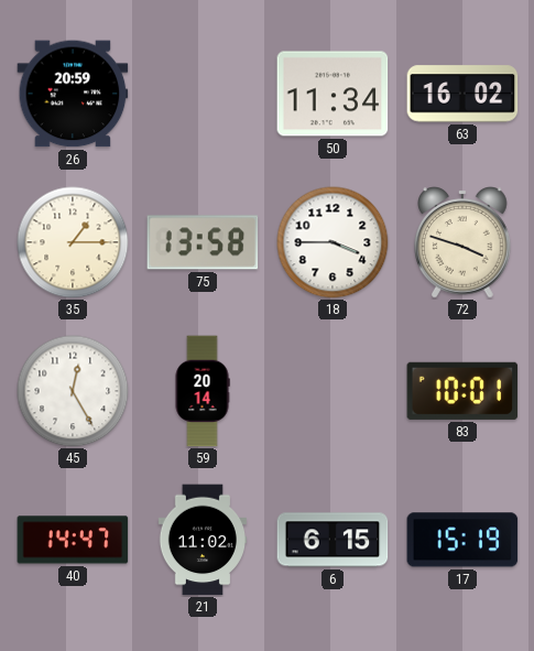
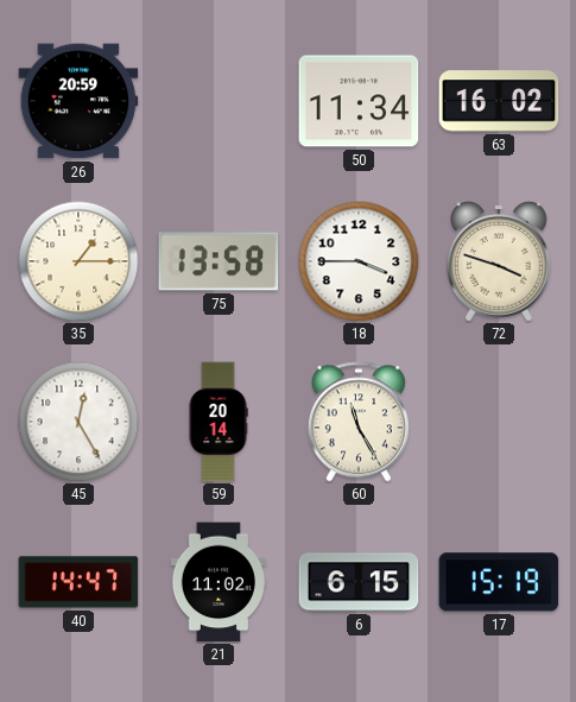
60: none -> 11:25
83: 10:01 -> none
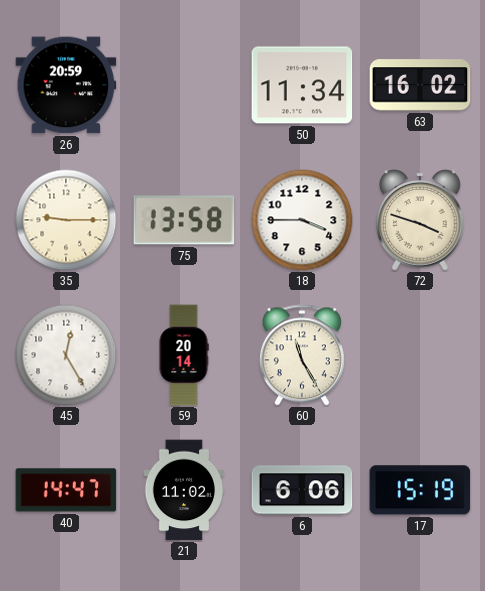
35: 1:15 -> 9:15
6: 6:15 -> 6:06
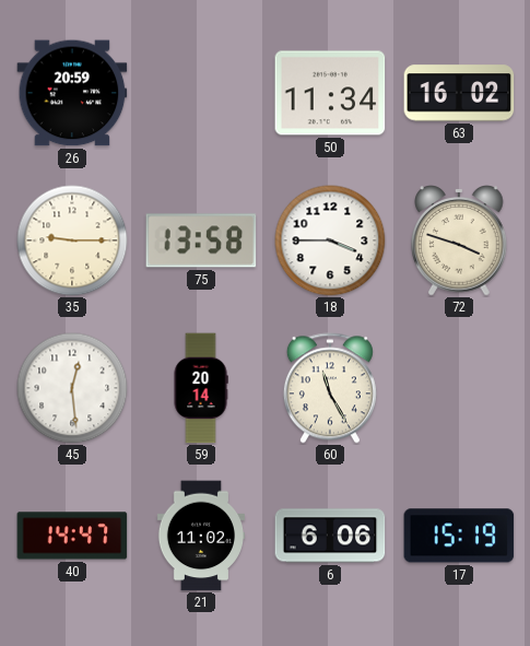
45: 12:25 -> 12:29
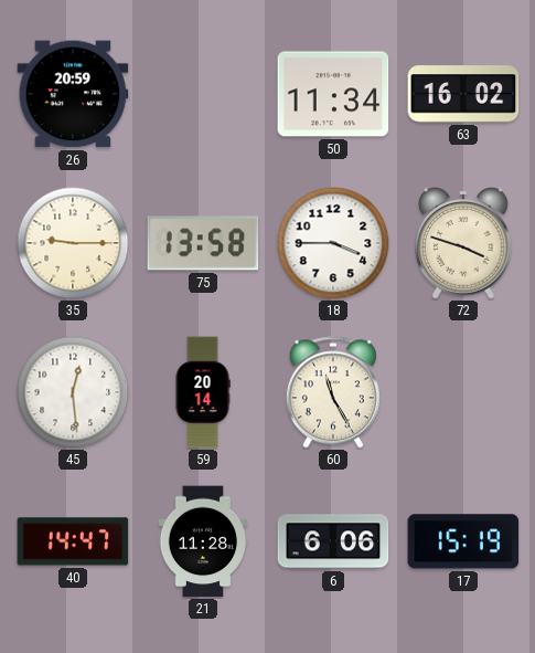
21: 11:02 -> 11:28
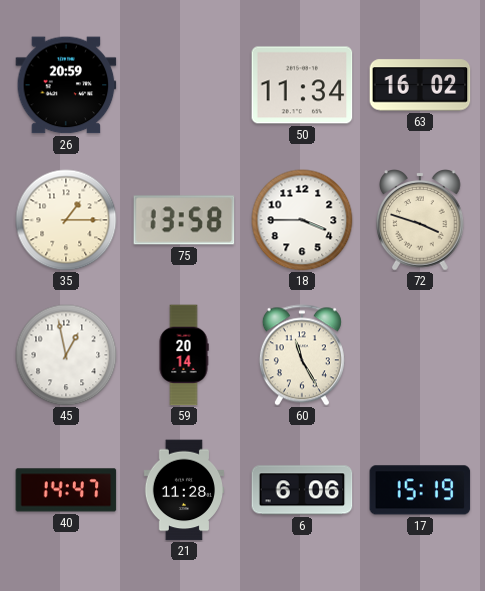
35: 9:15 -> 1:15
45: 12:29 -> 12:58
